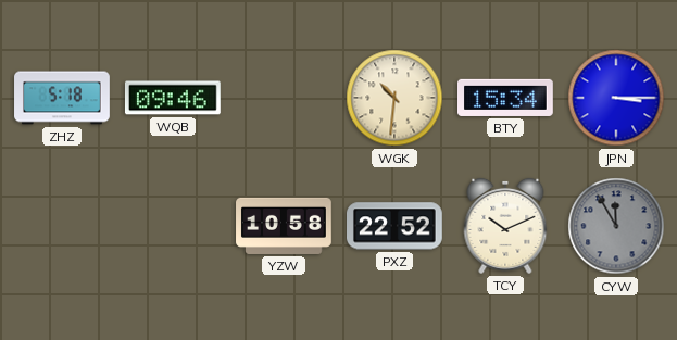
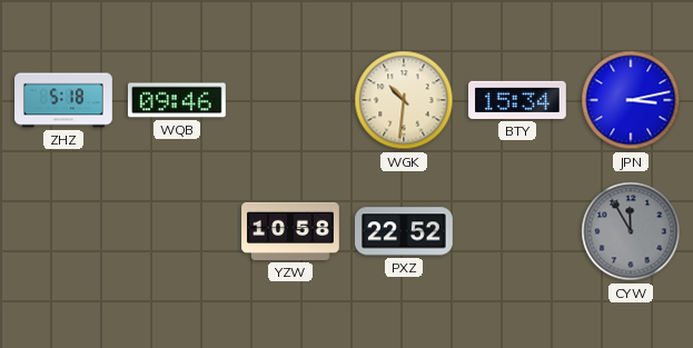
JPN: 3:15 -> 3:13
TCY: 10:11 -> none
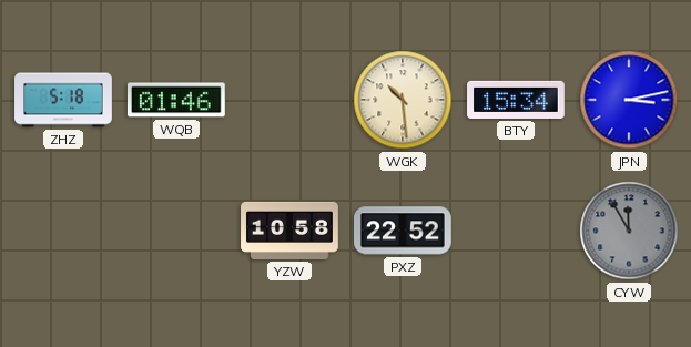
WQB: 09:46 -> 01:46
WGK: 10:31 -> 10:29
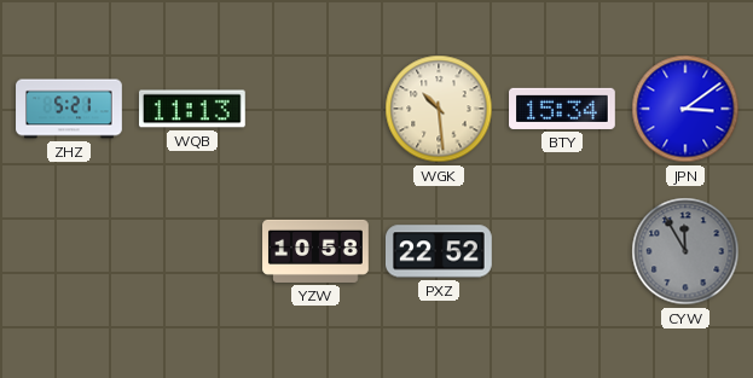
ZHZ: 5:18 -> 5:21
WQB: 01:46 -> 11:13
JPN: 3:13 -> 3:09
